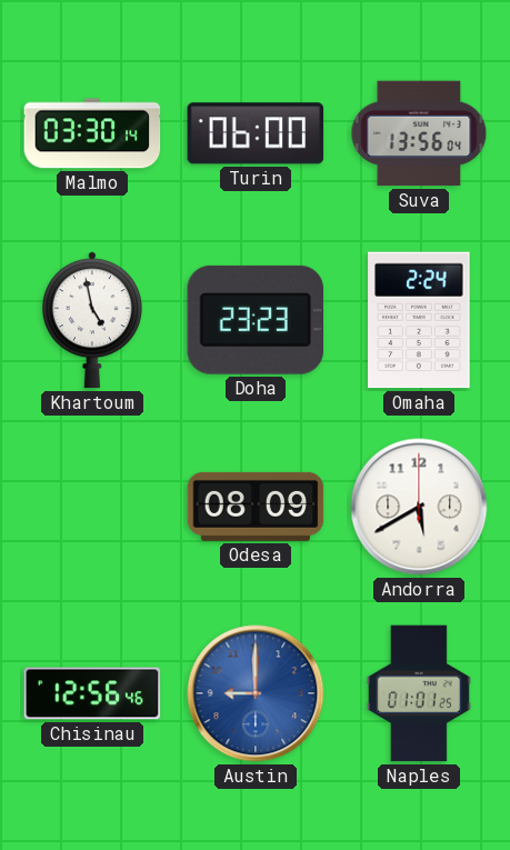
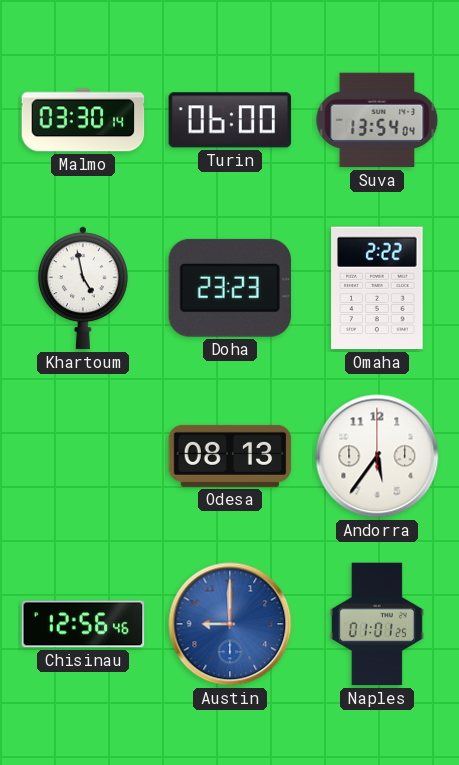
Suva: 13:56 -> 13:54
Omaha: 2:24 -> 2:22
Odesa: 08:09 -> 08:13
Andorra: 5:40 -> 5:36
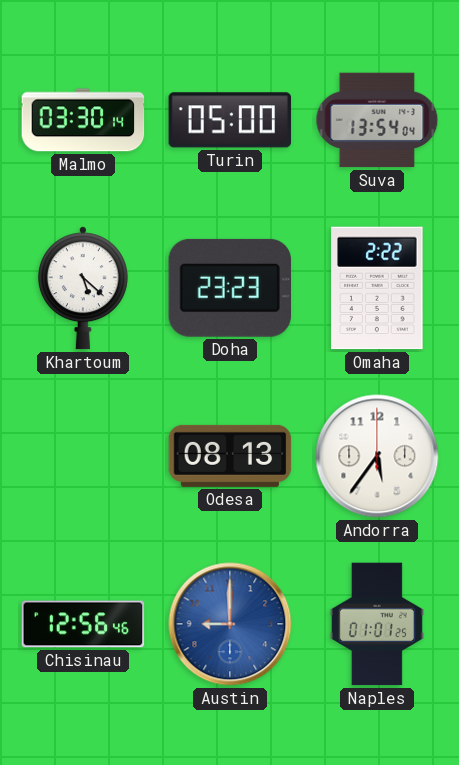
Turin: 06:00 -> 05:00
Khartoum: 4:58 -> 5:22
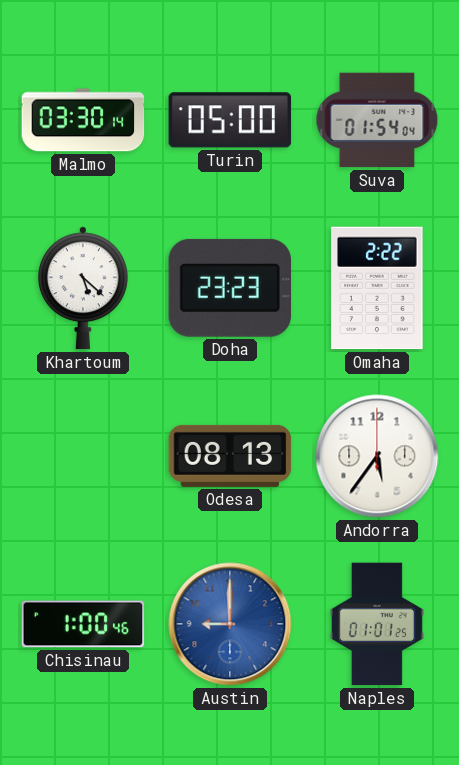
Suva: 13:54 -> 01:54
Chisinau: 12:56 -> 1:00
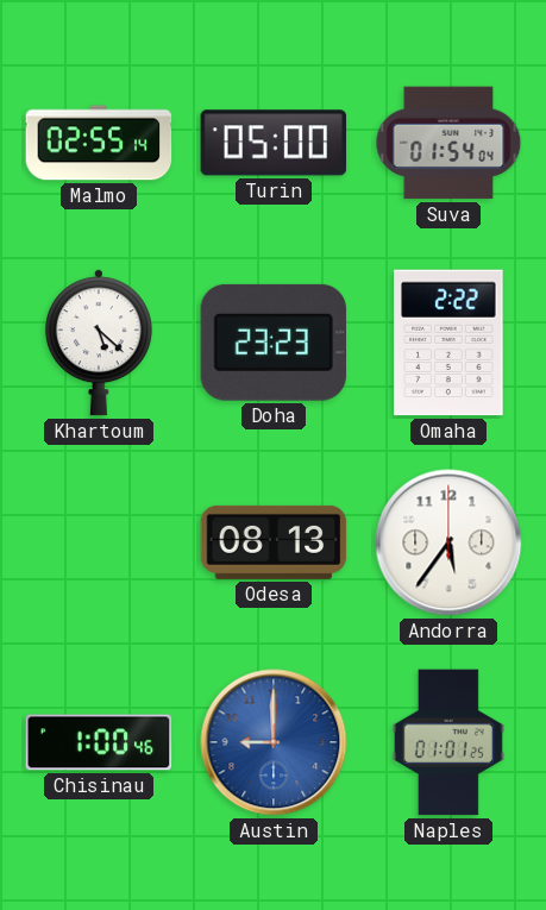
Malmo: 03:30 -> 02:55
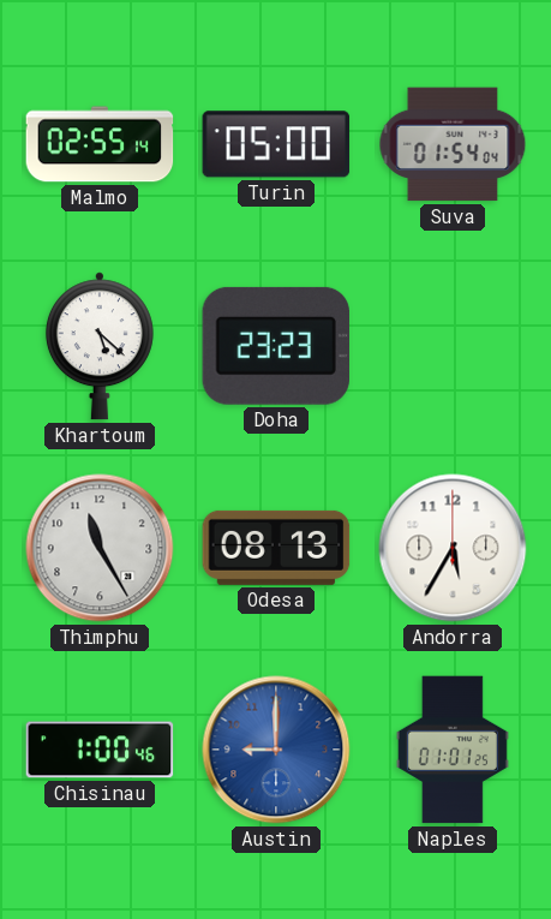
Omaha: 2:22 -> none
Thimphu: none -> 11:25
Andorra: 5:36 -> 5:35
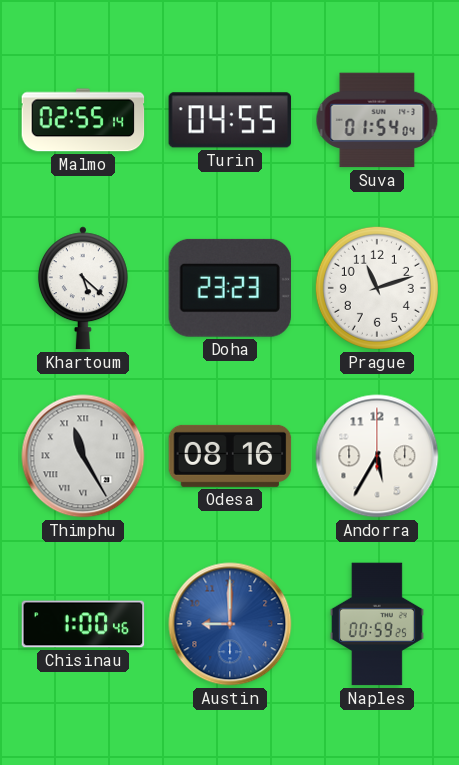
Turin: 05:00 -> 04:55
Prague: none -> 11:12
Thimphu numerals: Arabic -> Roman
Odesa: 08:13 -> 08:16
Naples: 01:01 -> 00:59
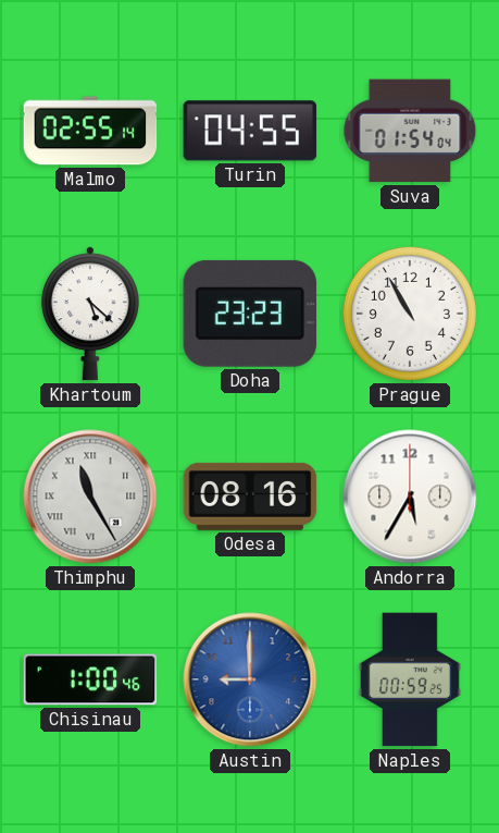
Prague: 11:12 -> 10:55
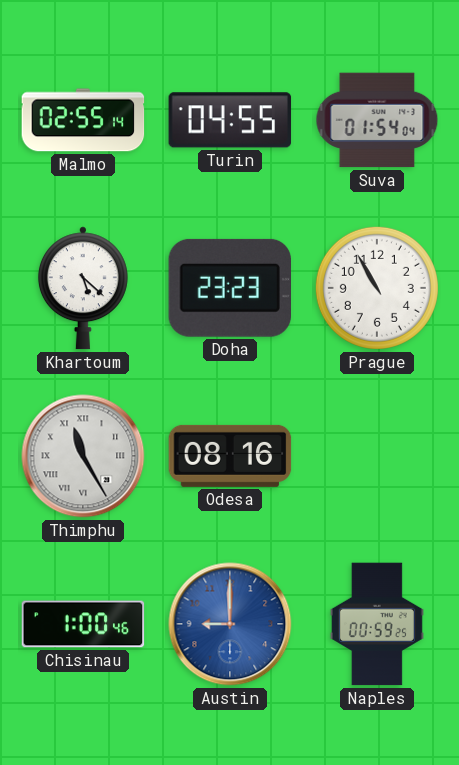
Andorra: 5:35 -> none
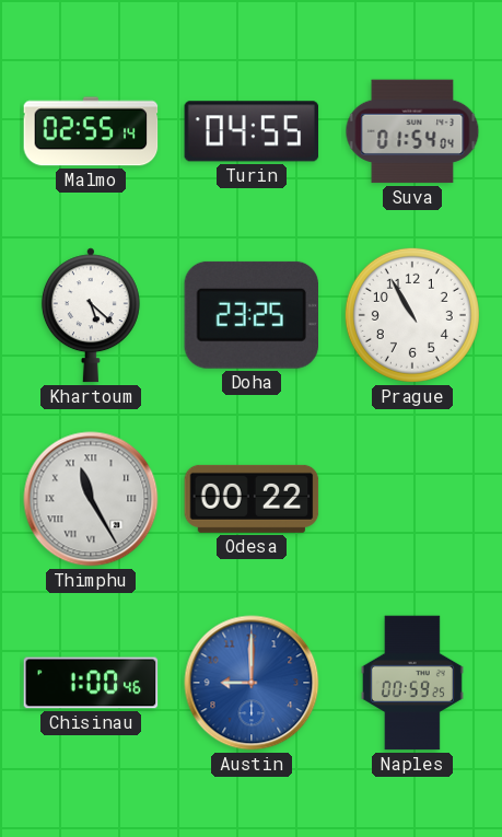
Doha: 23:23 -> 23:25
Odesa: 08:16 -> 00:22
